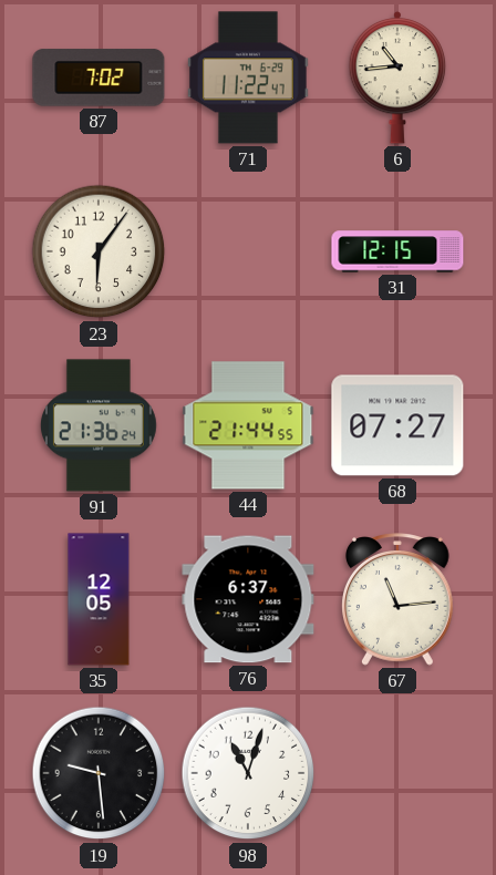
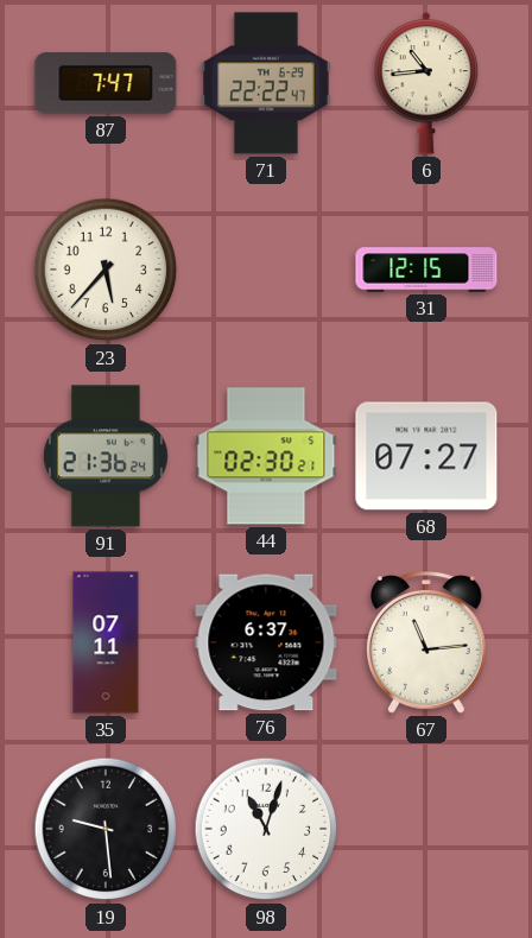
87: 7:02 -> 7:47
71: 11:22 -> 22:22
23: 6:06 -> 5:37
44: 21:44 -> 02:30
35: 12:05 -> 07:11
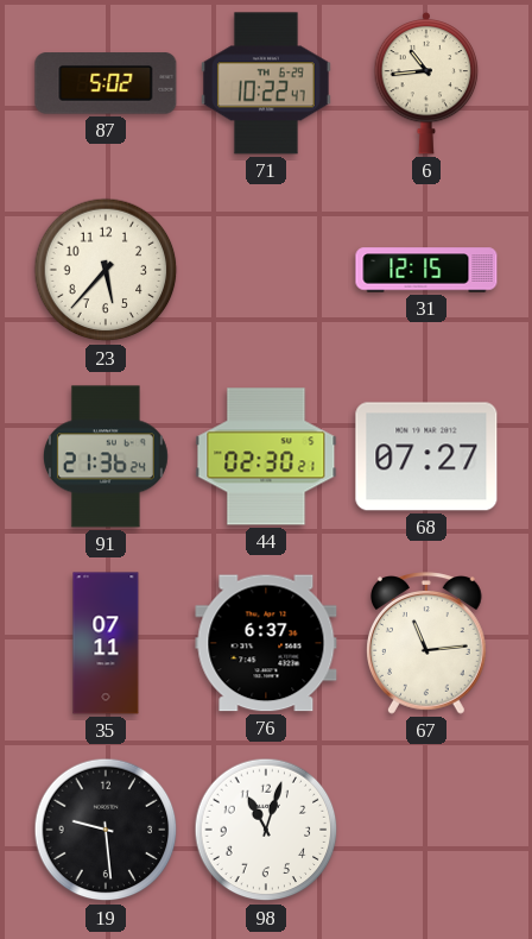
87: 7:47 -> 5:02
71: 22:22 -> 10:22
